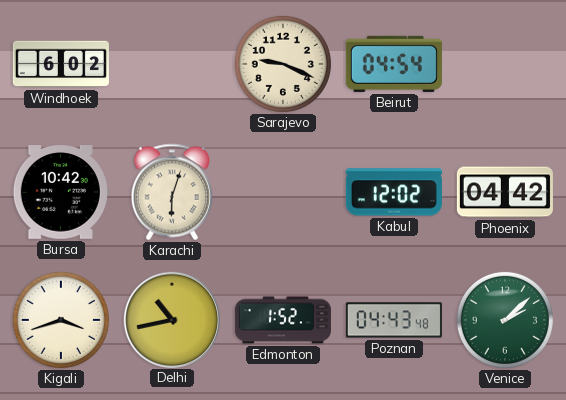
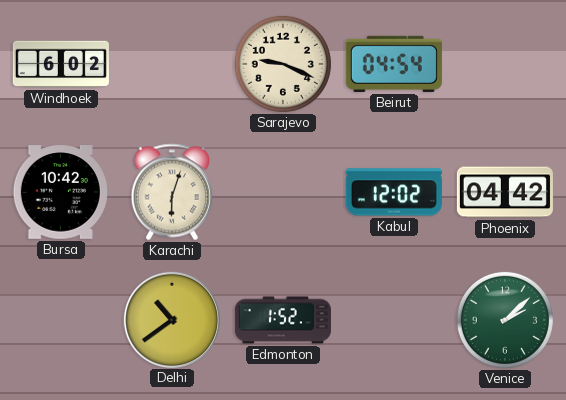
Kigali: 3:42 -> none
Delhi: 10:43 -> 10:39
Poznan: 04:43 -> none
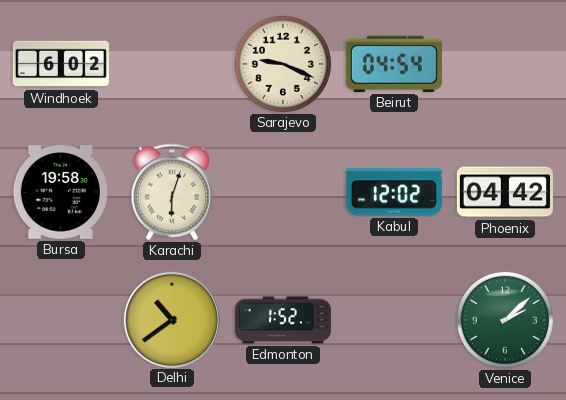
Bursa: 10:42 -> 19:58
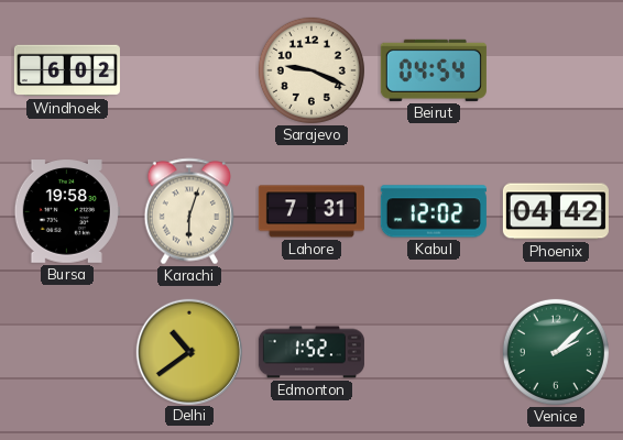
Lahore: none -> 7:31
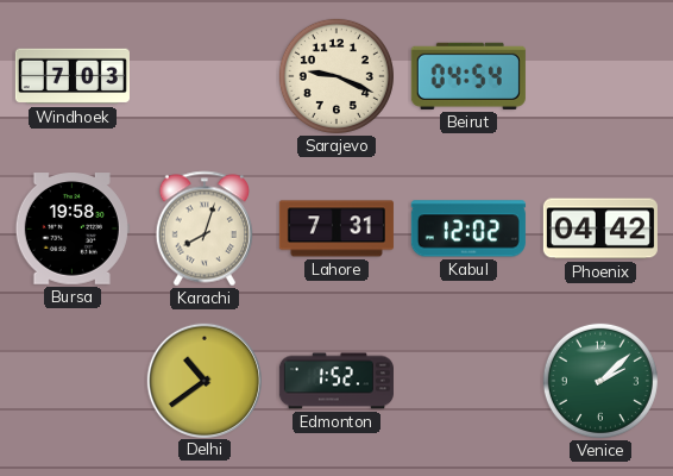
Windhoek: 6:02 -> 7:03
Karachi: 6:03 -> 8:03
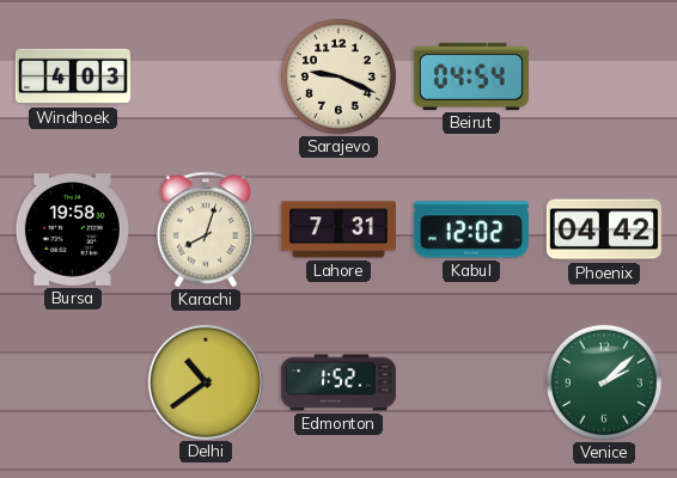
Windhoek: 7:03 -> 4:03
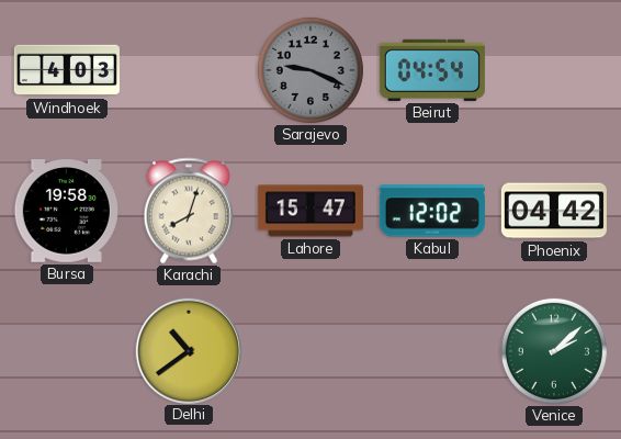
Sarajevo dial: cream -> grey
Lahore: 7:31 -> 15:47
Edmonton: 1:52 -> none
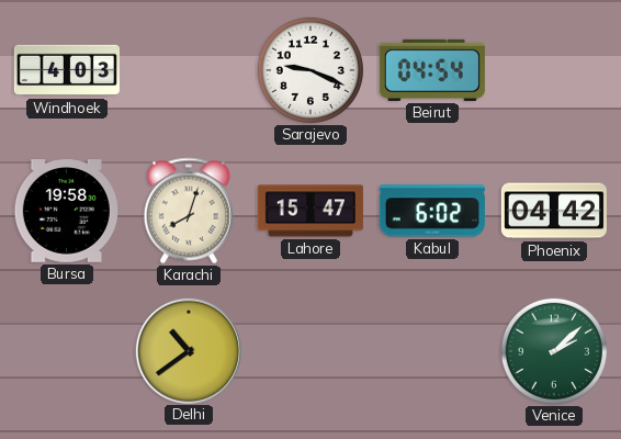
Sarajevo dial: grey -> white
Kabul: 12:02 -> 6:02
